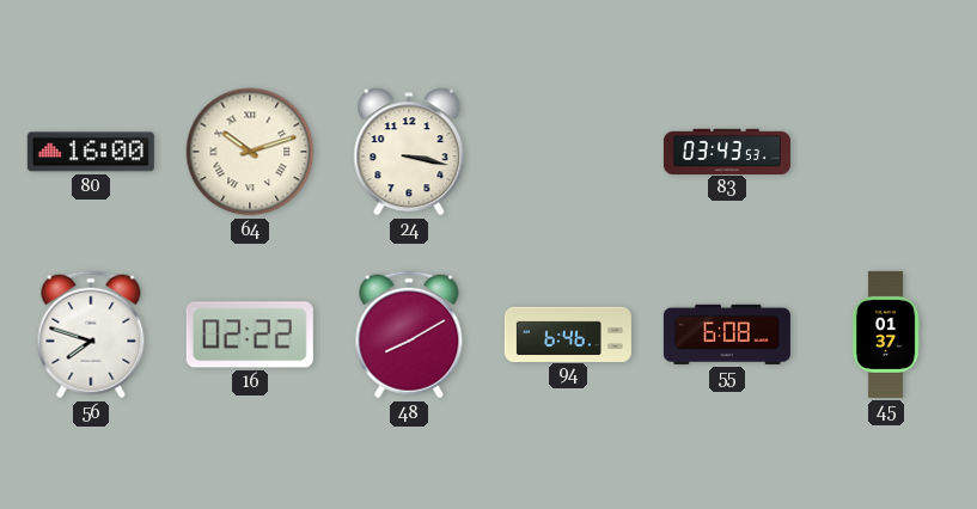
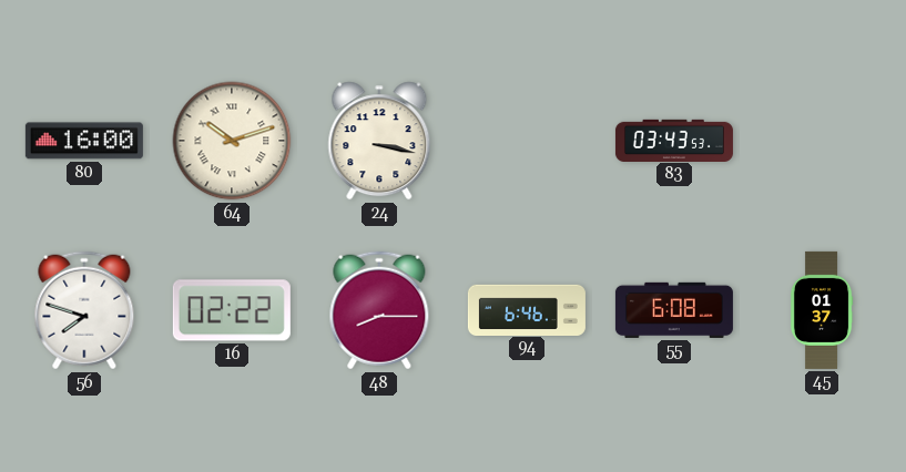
48: 8:10 -> 8:15
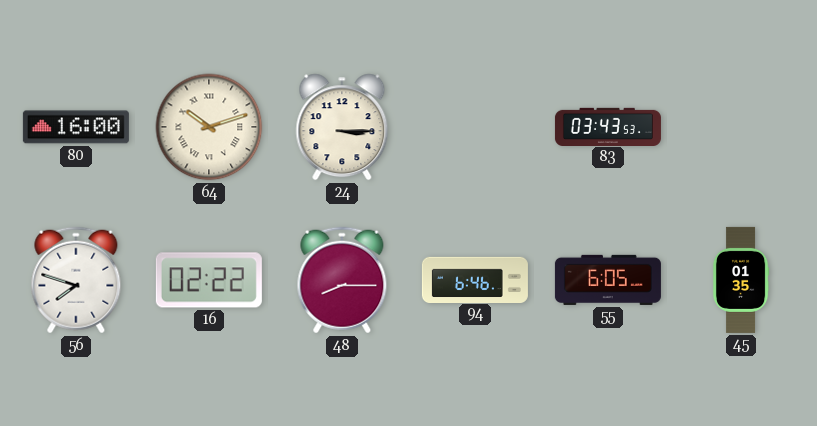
24: 3:17 -> 3:15
55: 6:08 -> 6:05
45: 01:37 -> 01:35
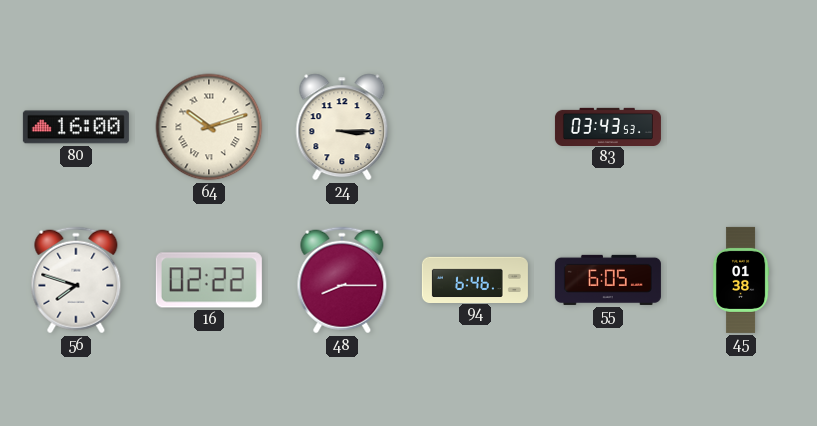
45: 01:35 -> 01:38
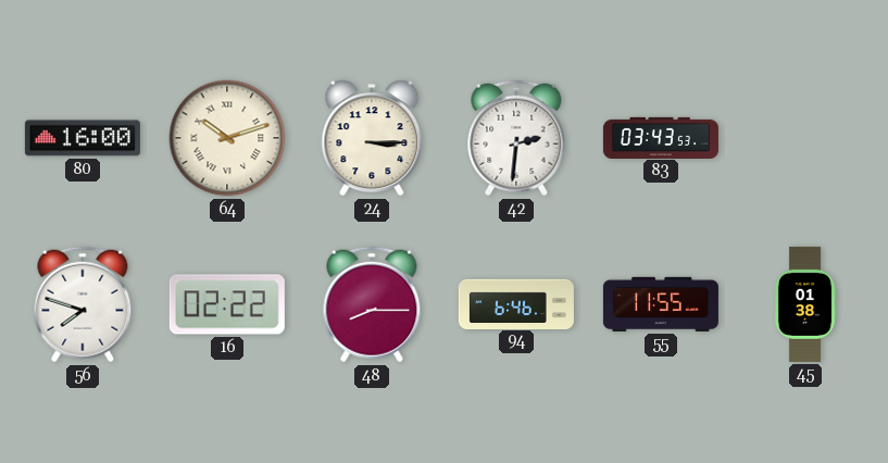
42: none -> 2:31
55: 6:05 -> 11:55
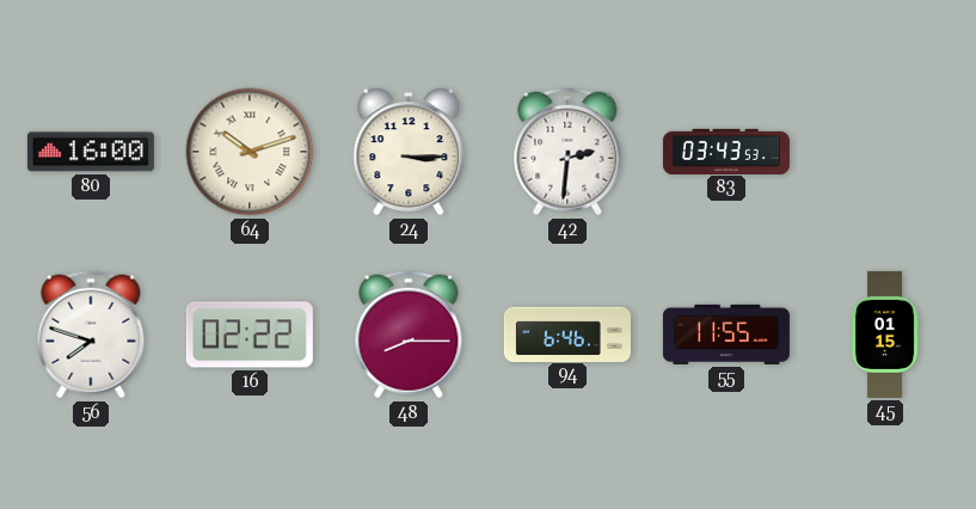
45: 01:38 -> 01:15
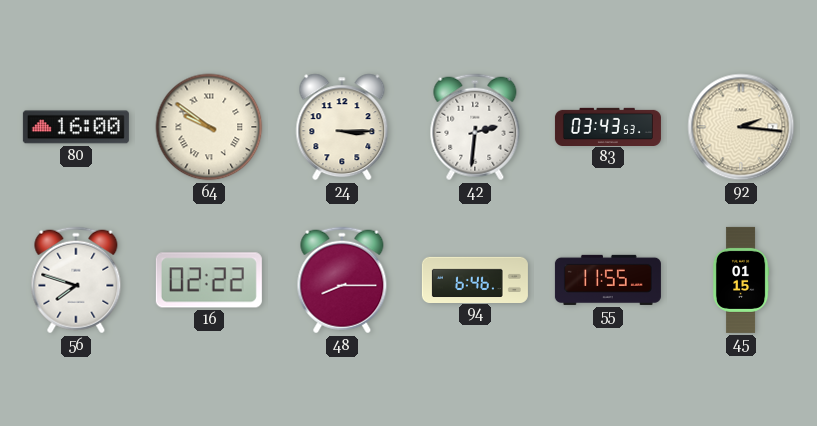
64: 10:12 -> 9:51
92: none -> 2:16
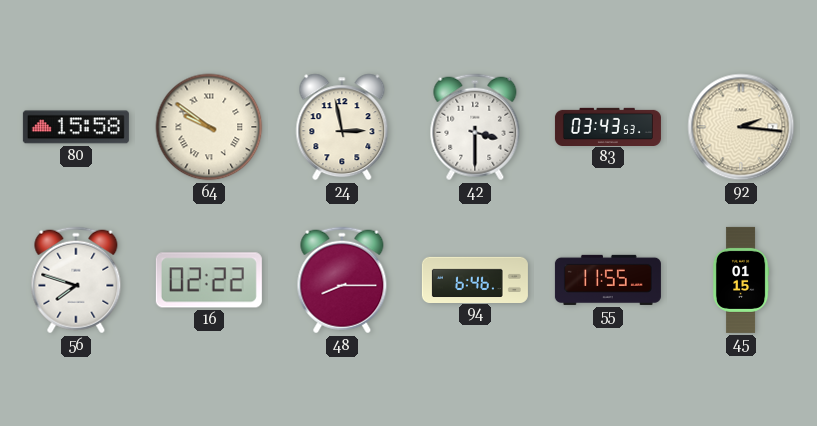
80: 16:00 -> 15:58
24: 3:15 -> 2:58
42: 2:31 -> 3:30
